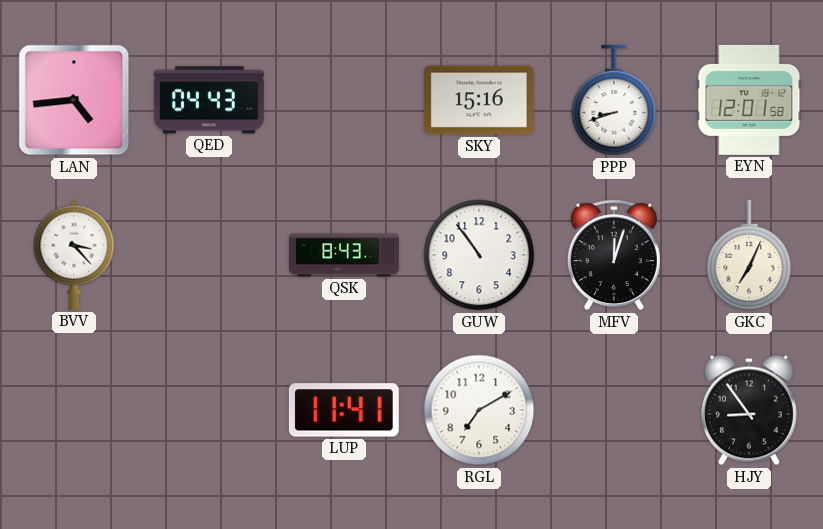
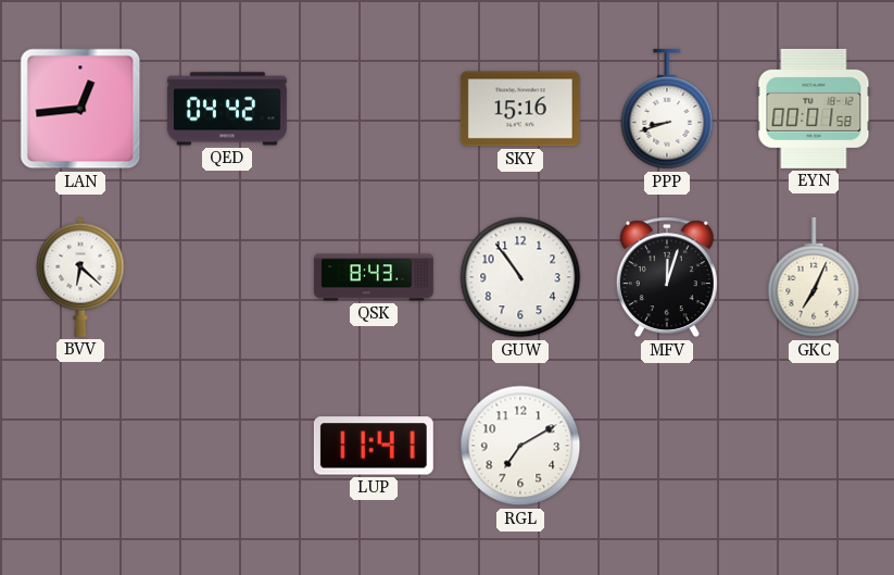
LAN: 4:44 -> 12:44
QED: 04:43 -> 04:42
EYN: 12:01 -> 00:01
BVV: 3:23 -> 6:22
HJY: 8:54 -> none
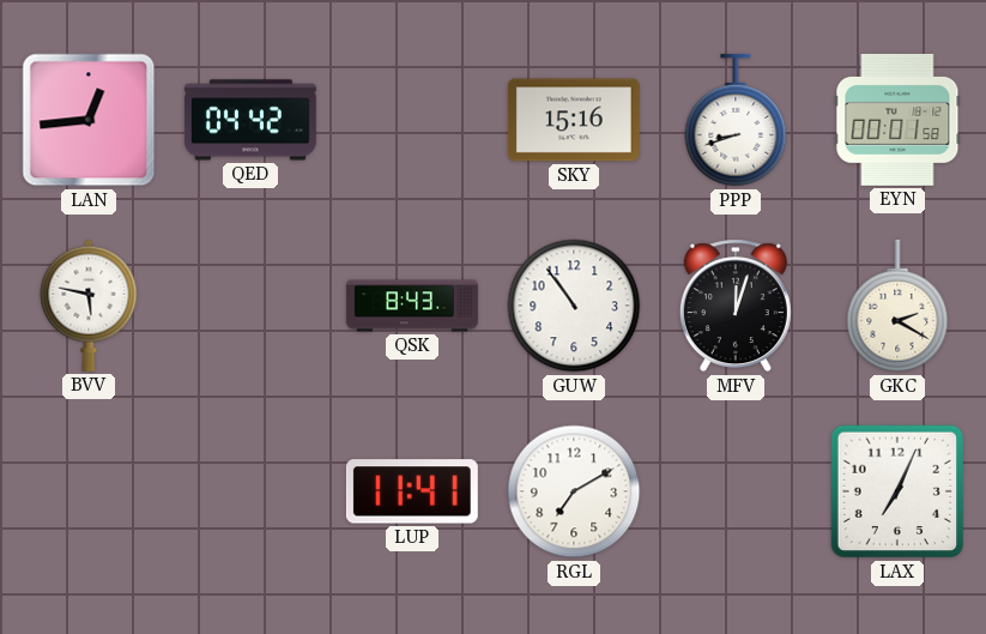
BVV: 6:22 -> 5:47
GKC: 7:04 -> 2:20
LAX: none -> 7:04
